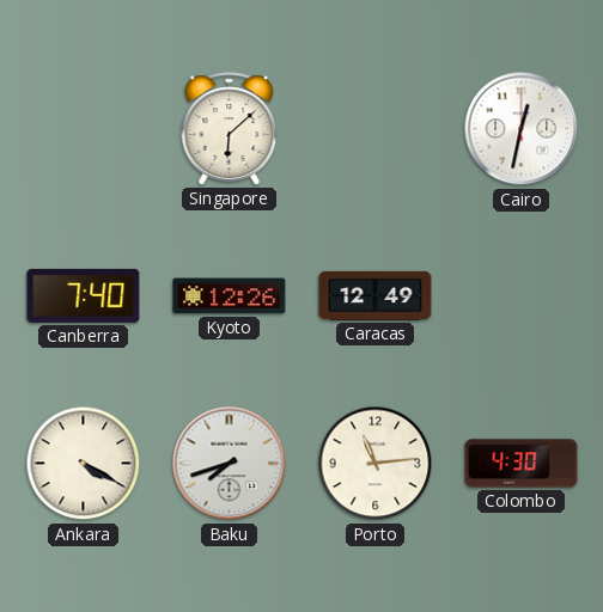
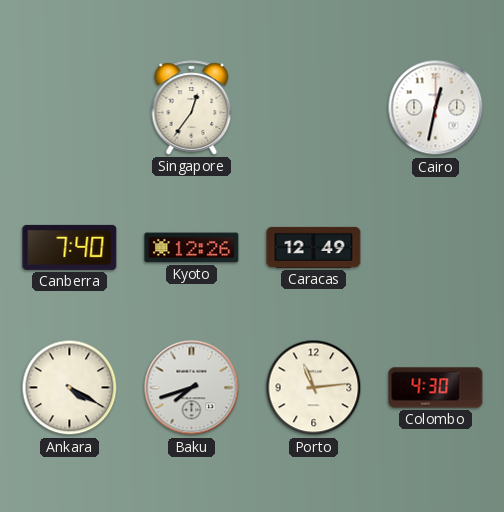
Singapore: 6:08 -> 12:36
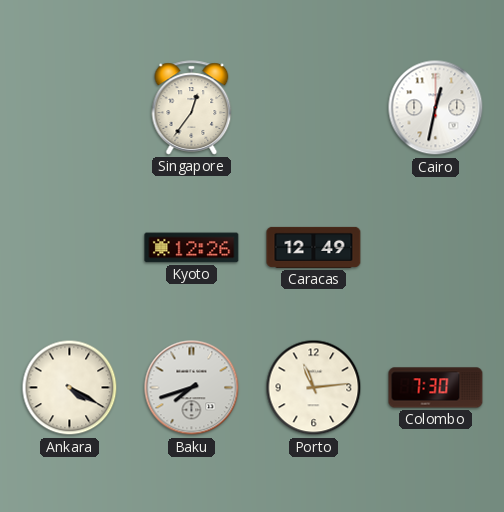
Canberra: 7:40 -> none
Colombo: 4:30 -> 7:30
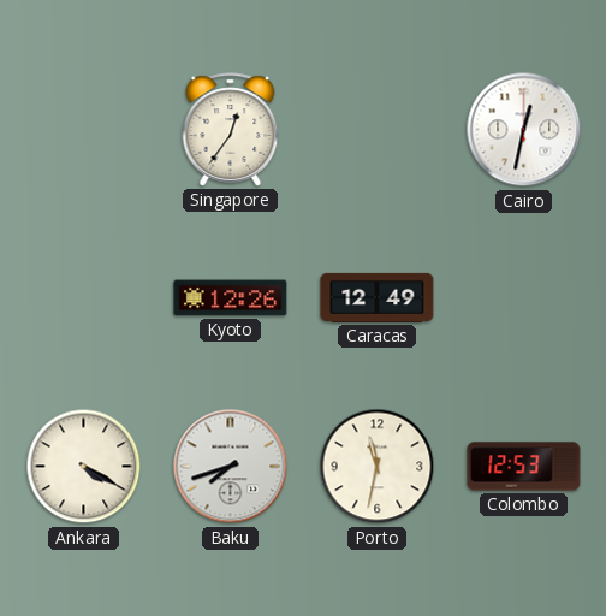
Porto: 11:14 -> 11:32
Colombo: 7:30 -> 12:53
